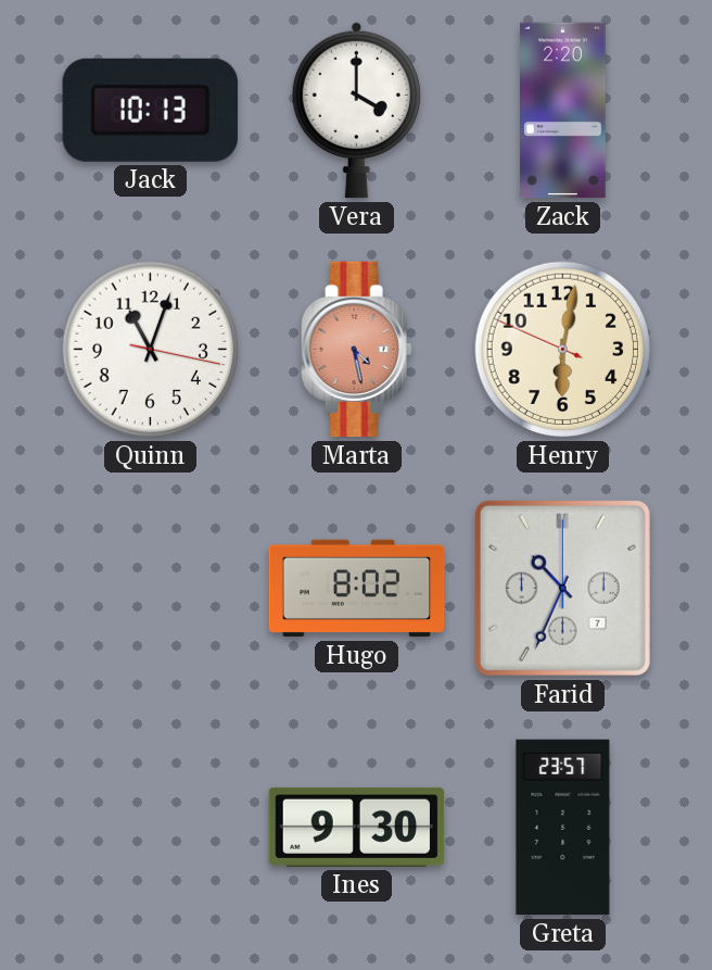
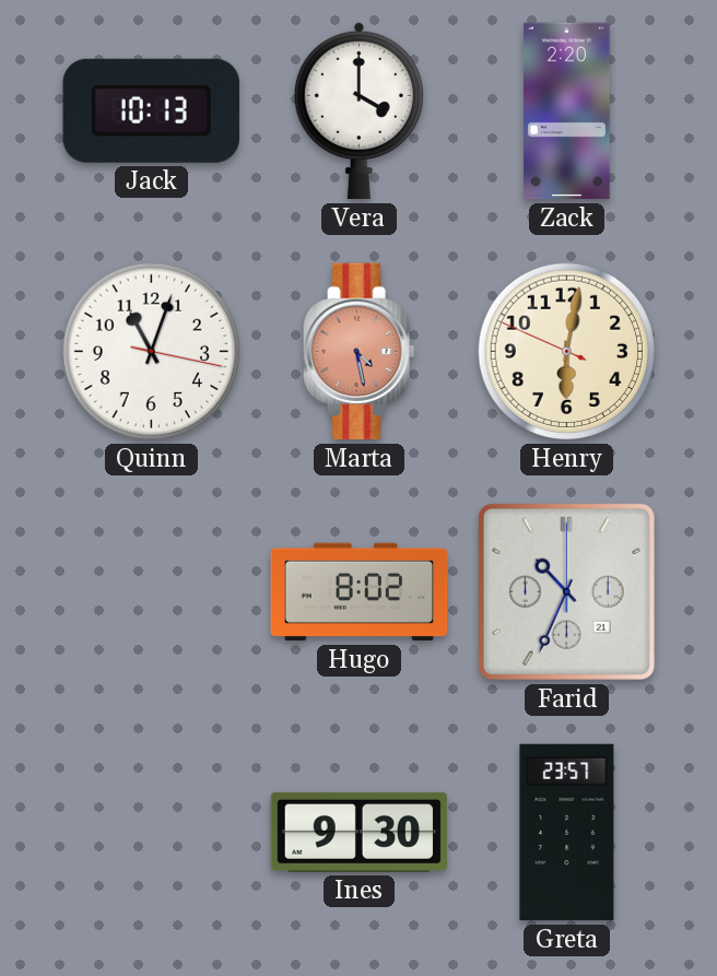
Farid date: 7 -> 21
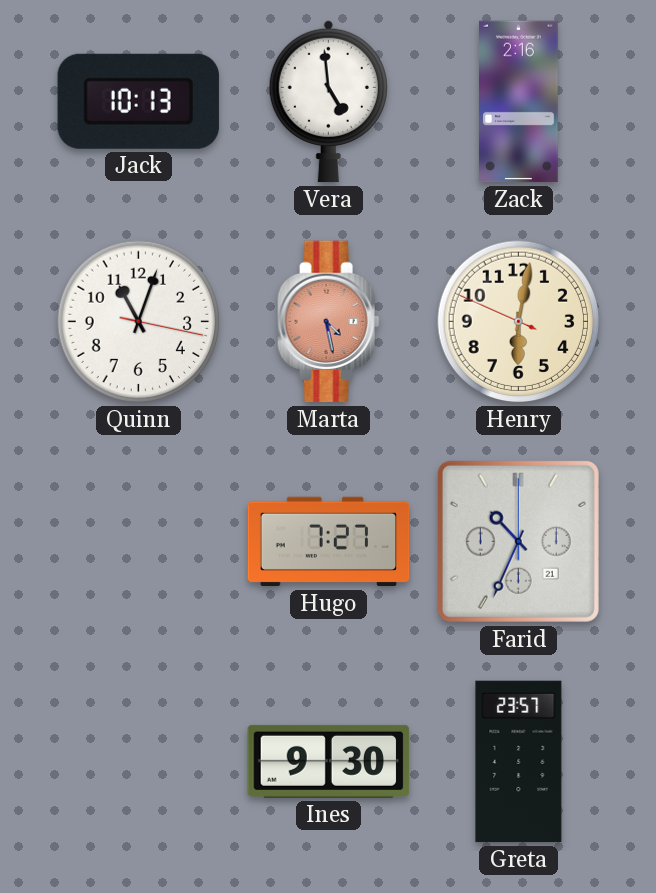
Vera: 4:00 -> 4:59
Zack: 2:20 -> 2:16
Hugo: 8:02 -> 7:27
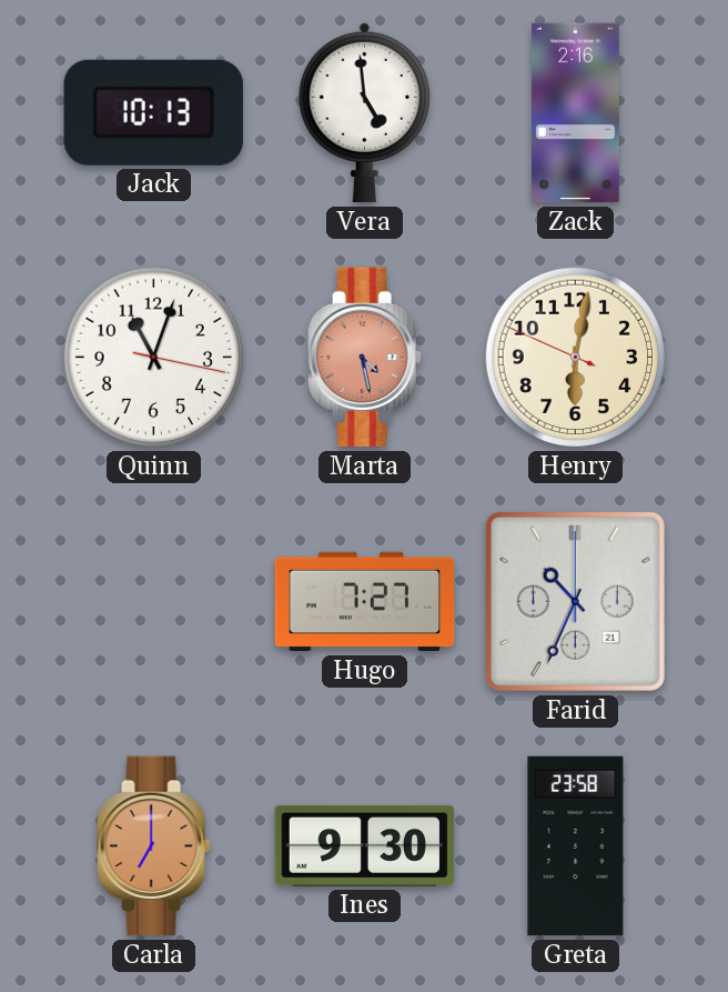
Carla: none -> 7:00
Greta: 23:57 -> 23:58
